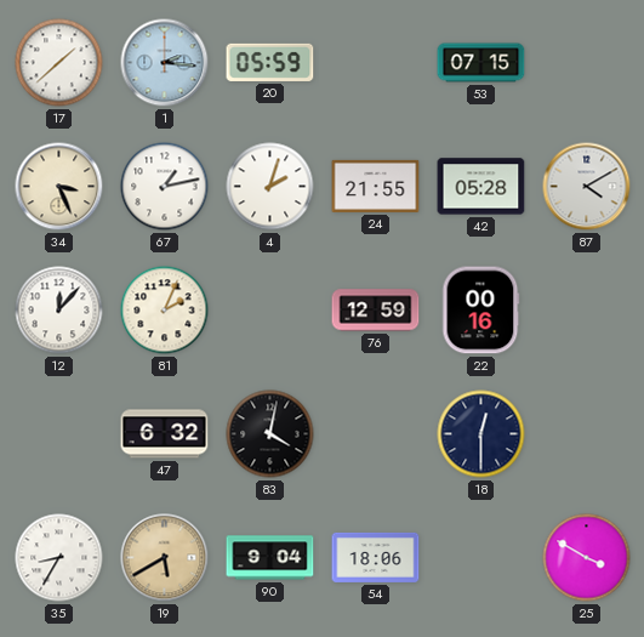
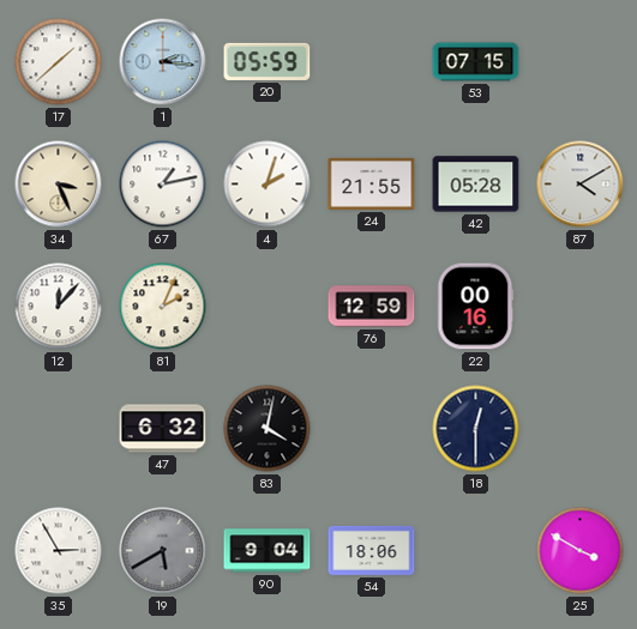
35: 8:35 -> 2:55
19 dial: champagne -> grey
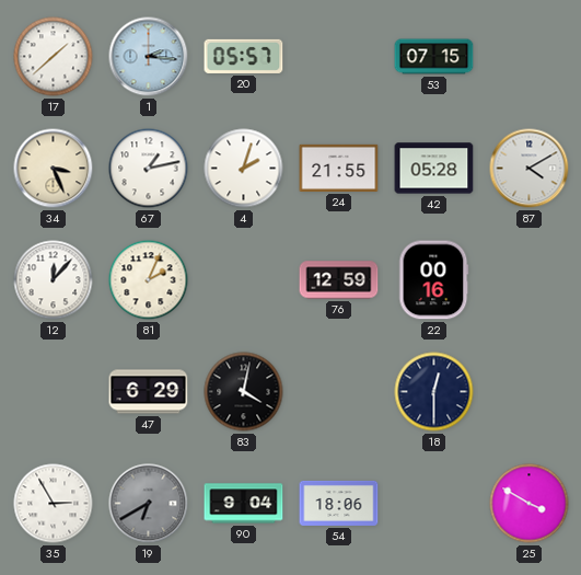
20: 05:59 -> 05:57
47: 6:32 -> 6:29
19: 5:40 -> 6:40
